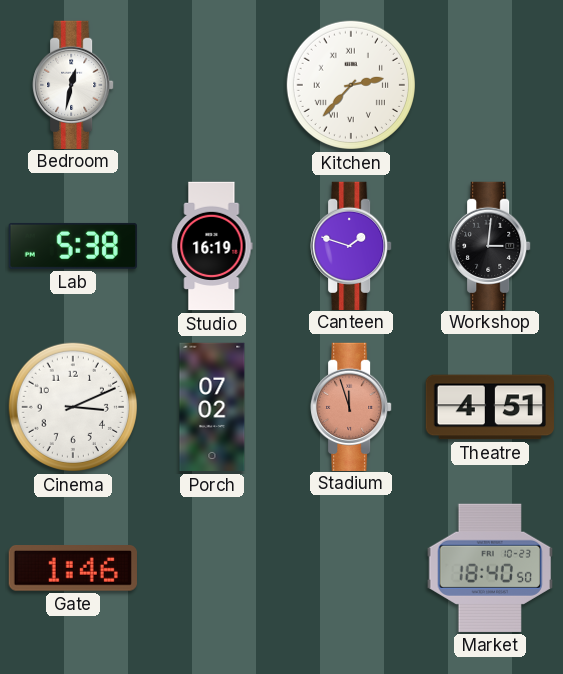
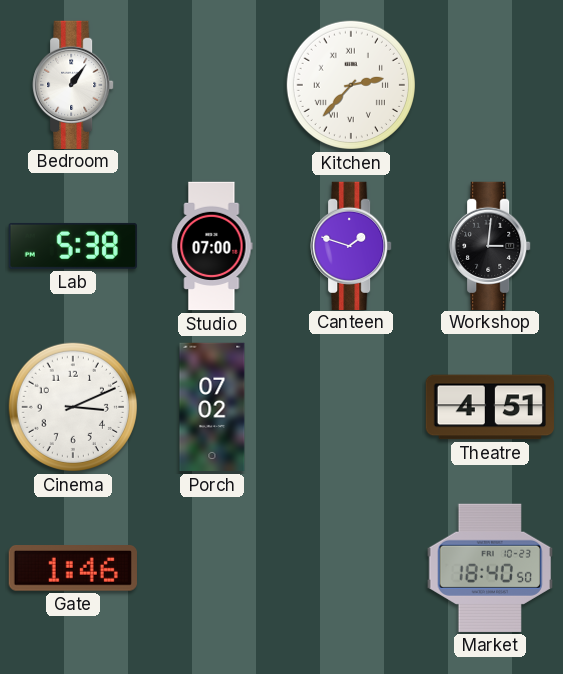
Bedroom: 12:32 -> 1:06
Studio: 16:19 -> 07:00
Stadium: 11:57 -> none
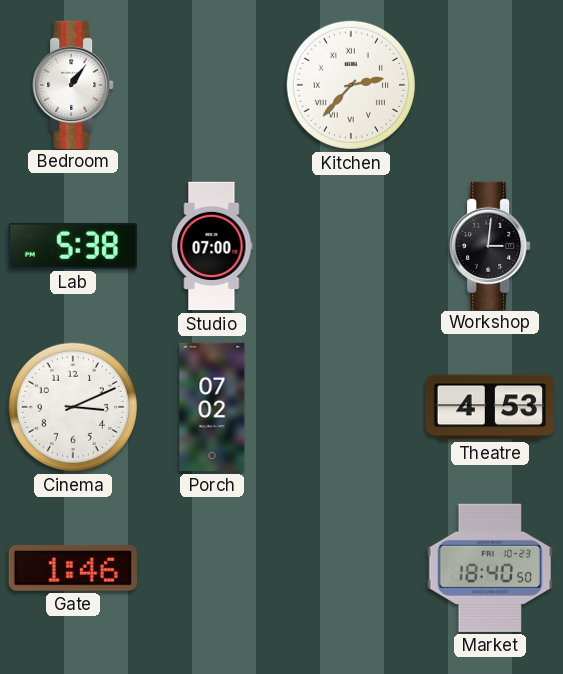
Canteen: 1:48 -> none
Theatre: 4:51 -> 4:53
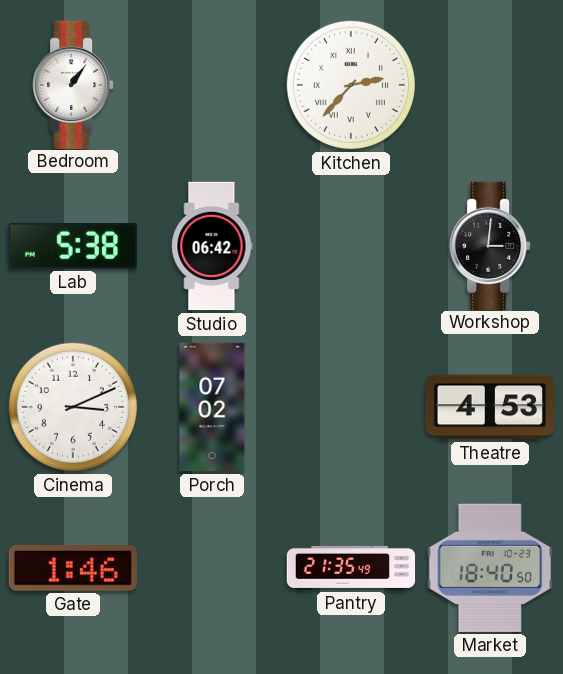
Studio: 07:00 -> 06:42
Pantry: none -> 21:35
